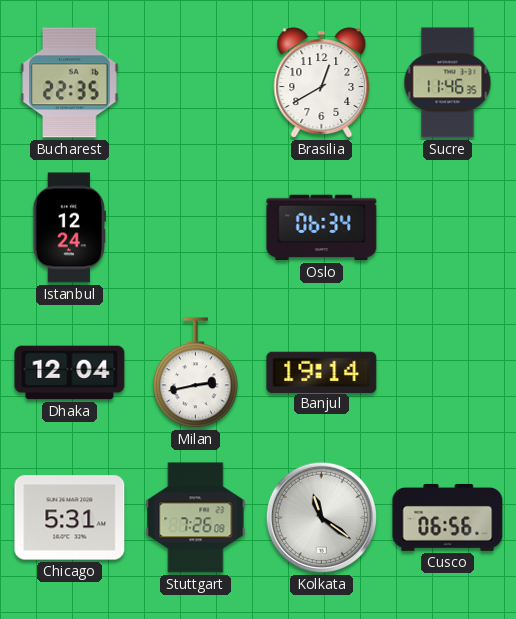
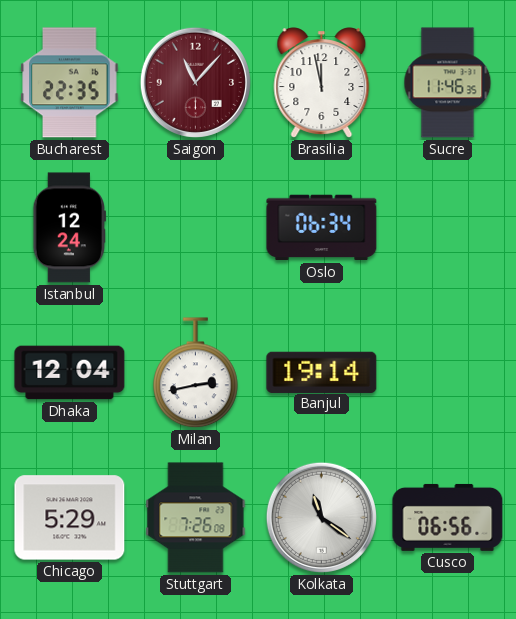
Saigon: none -> 11:07
Brasilia: 12:40 -> 11:58
Chicago: 5:31 -> 5:29
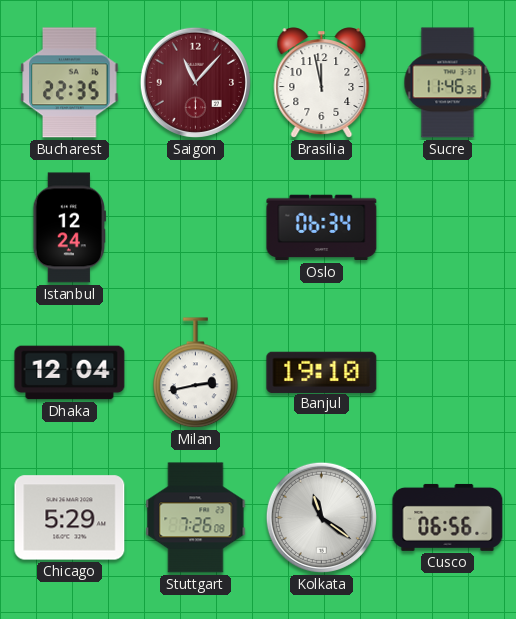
Banjul: 19:14 -> 19:10
